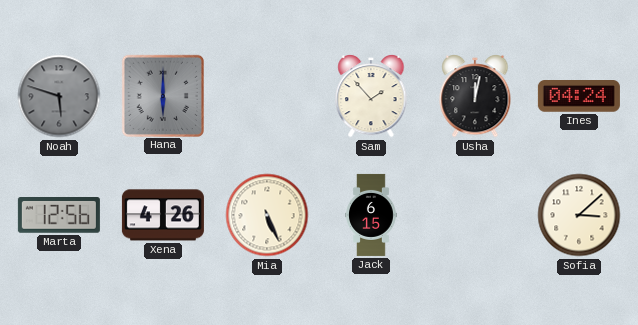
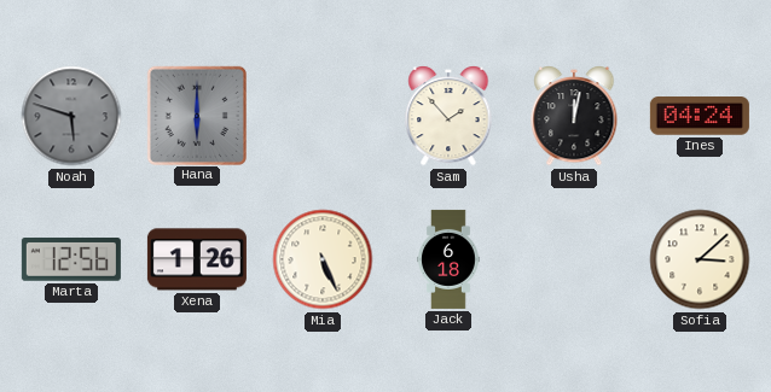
Xena: 4:26 -> 1:26
Jack: 6:15 -> 6:18
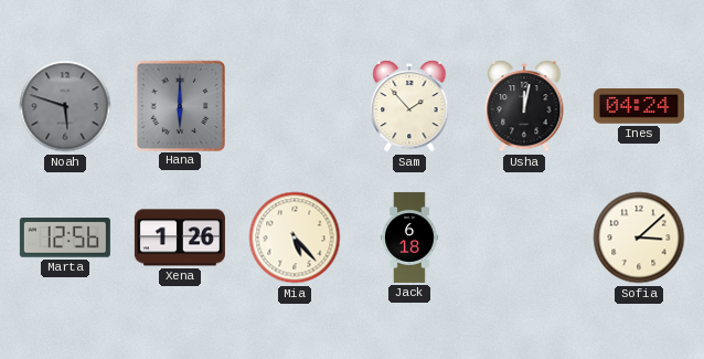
Mia: 5:26 -> 5:23
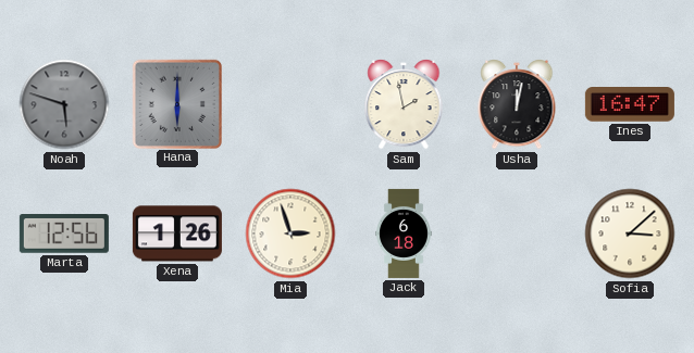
Sam: 1:53 -> 1:58
Ines: 04:24 -> 16:47
Mia: 5:23 -> 2:57
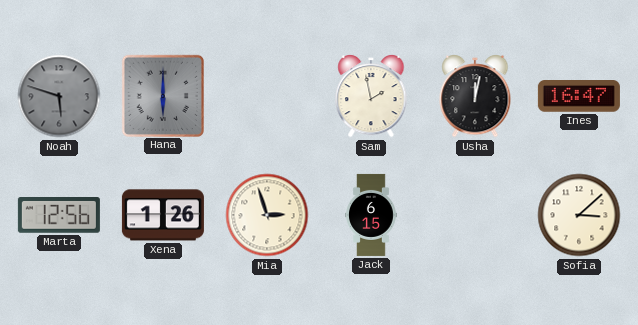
Jack: 6:18 -> 6:15
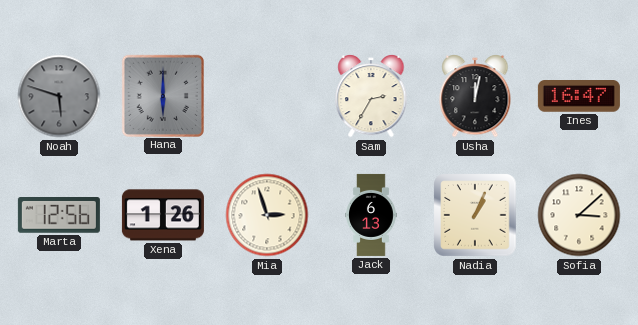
Sam: 1:58 -> 2:35
Jack: 6:15 -> 6:13
Nadia: none -> 1:04
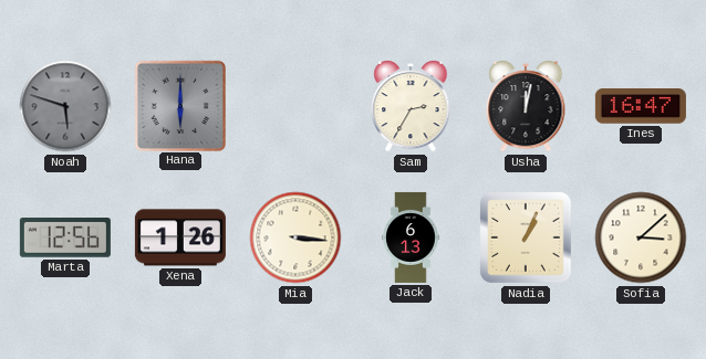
Mia: 2:57 -> 3:16
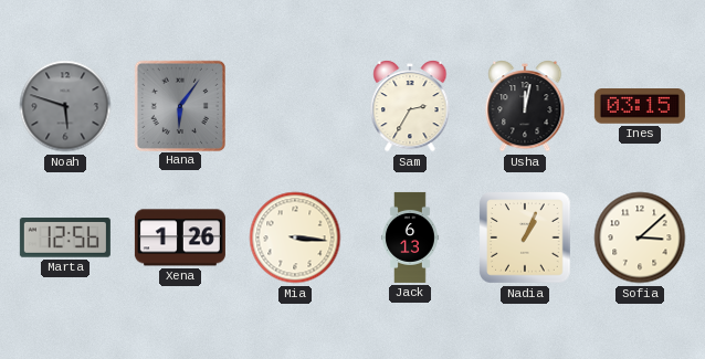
Hana: 6:00 -> 6:06
Ines: 16:47 -> 03:15
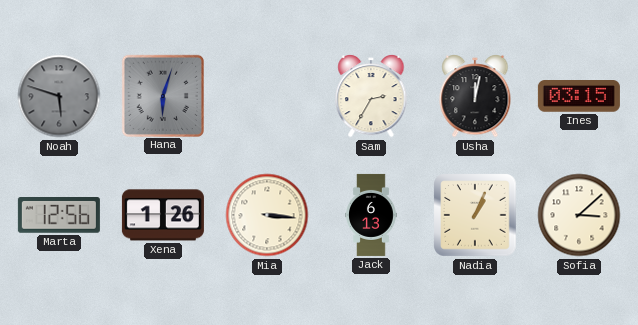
Hana: 6:06 -> 6:03
